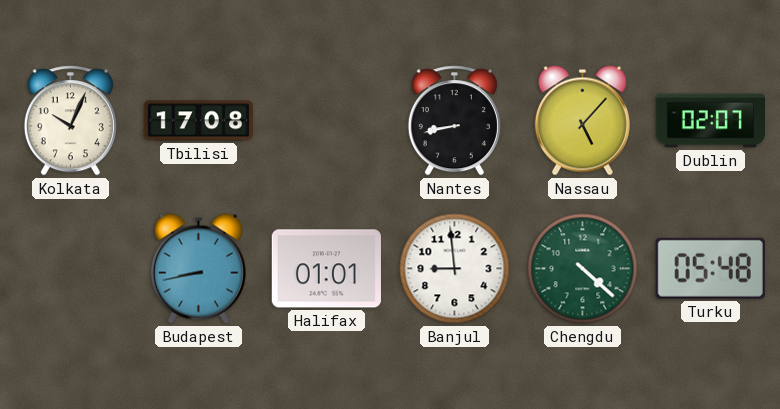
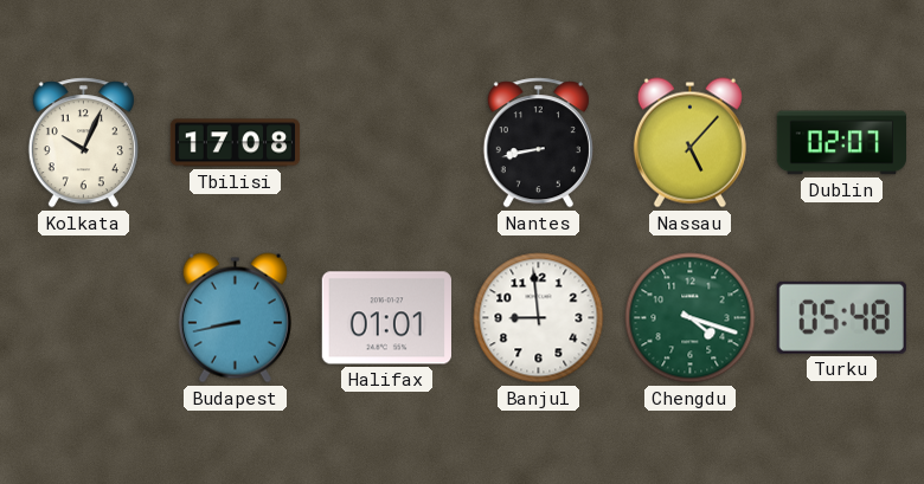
Chengdu: 4:22 -> 4:18
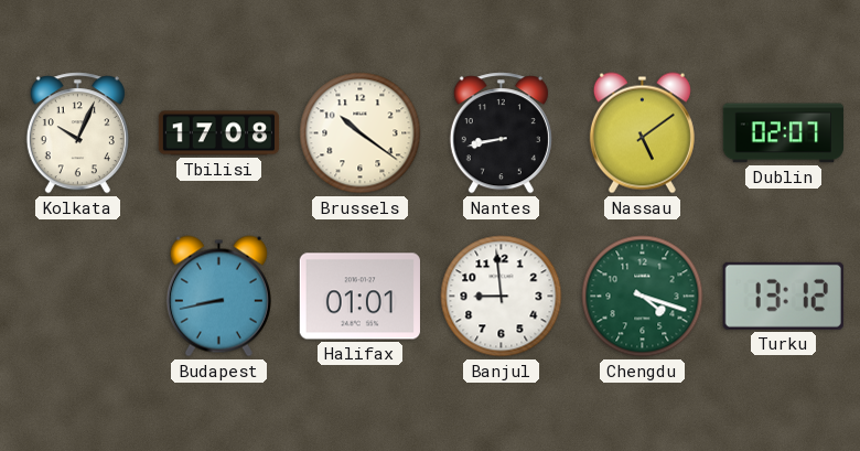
Brussels: none -> 10:21
Nassau: 5:07 -> 5:09
Turku: 05:48 -> 13:12
